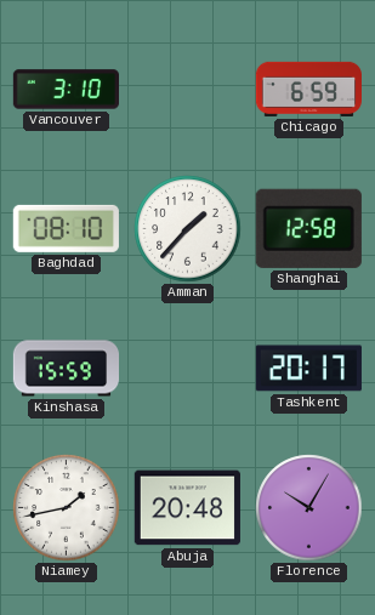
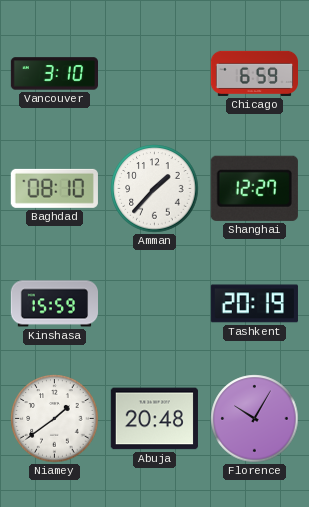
Shanghai: 12:58 -> 12:27
Tashkent: 20:17 -> 20:19
Niamey: 1:43 -> 1:39
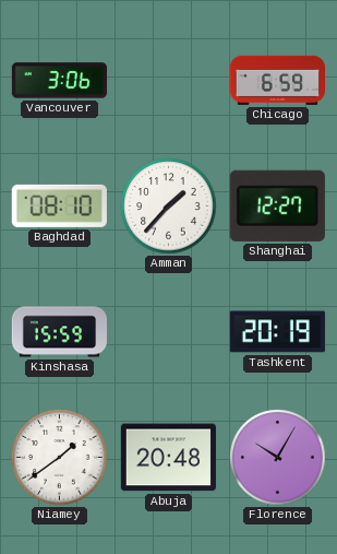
Vancouver: 3:10 -> 3:06
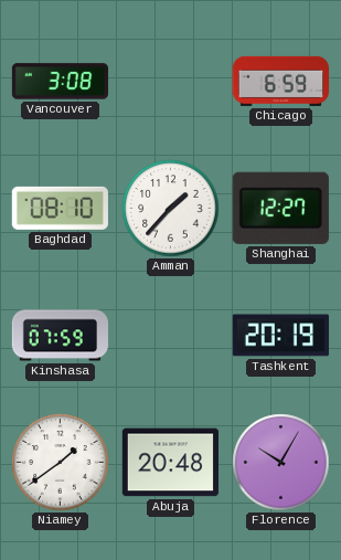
Vancouver: 3:06 -> 3:08
Kinshasa: 15:59 -> 07:59
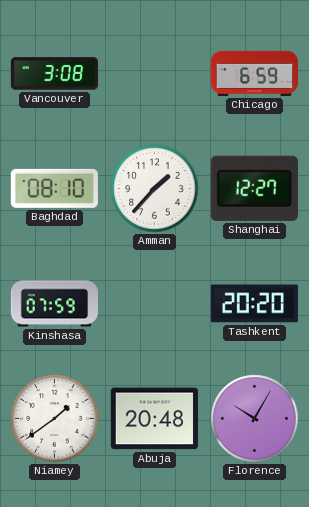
Tashkent: 20:19 -> 20:20
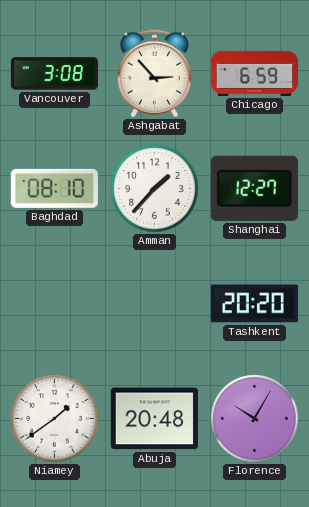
Ashgabat: none -> 2:53
Kinshasa: 07:59 -> none
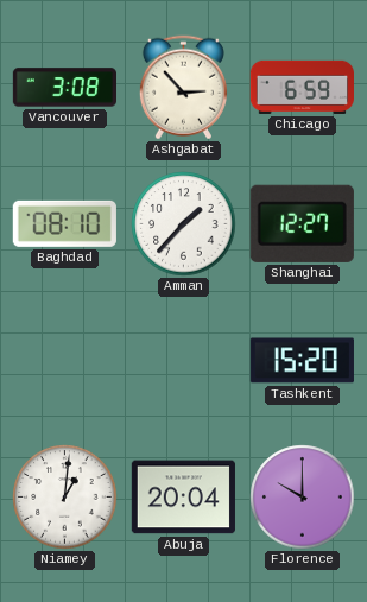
Tashkent: 20:20 -> 15:20
Niamey: 1:39 -> 1:01
Abuja: 20:48 -> 20:04
Florence: 10:05 -> 10:00
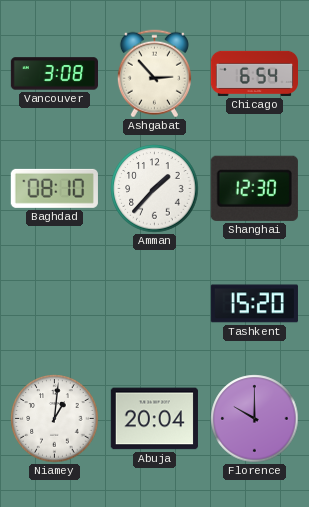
Chicago: 6:59 -> 6:54
Shanghai: 12:27 -> 12:30
